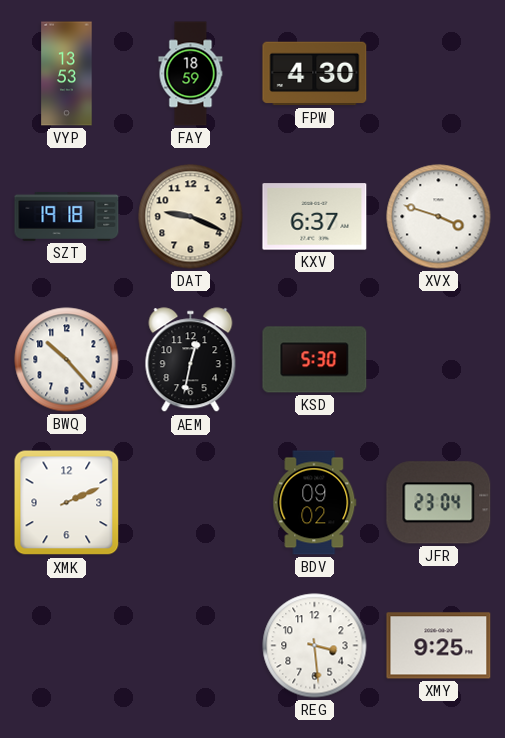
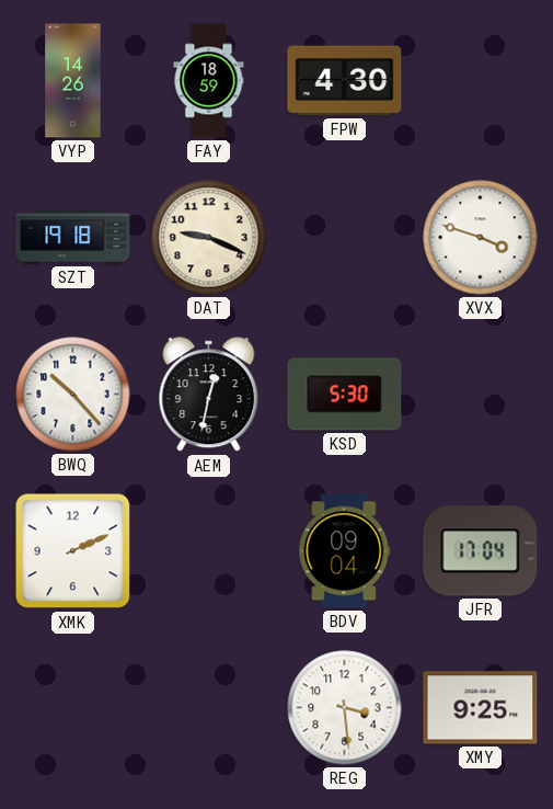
VYP: 13:53 -> 14:26
KXV: 6:37 -> none
BDV: 09:02 -> 09:04
JFR: 23:04 -> 17:04
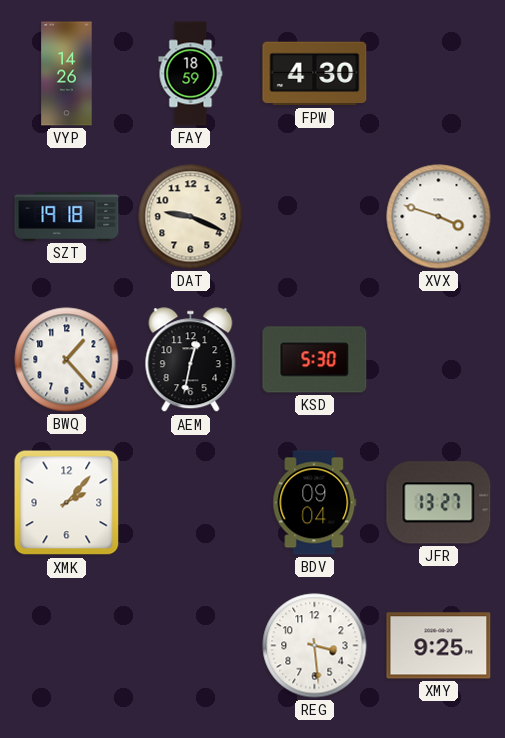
BWQ: 10:23 -> 1:23
XMK: 2:11 -> 2:07
JFR: 17:04 -> 13:27
